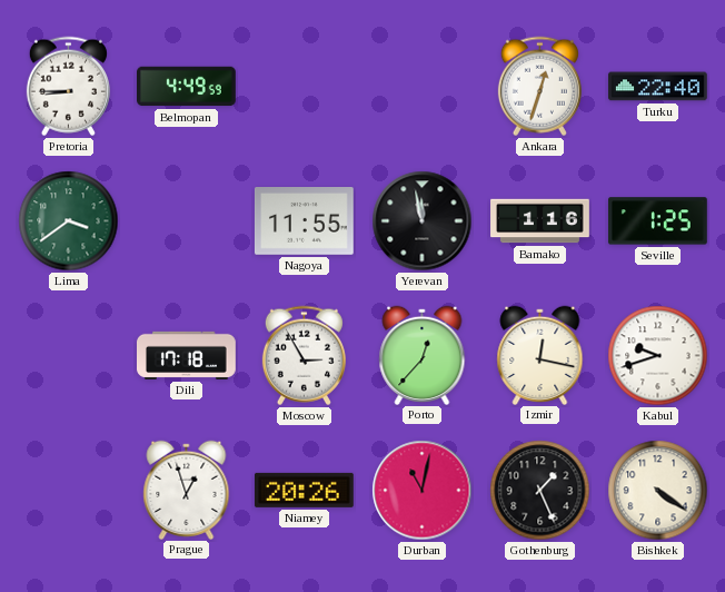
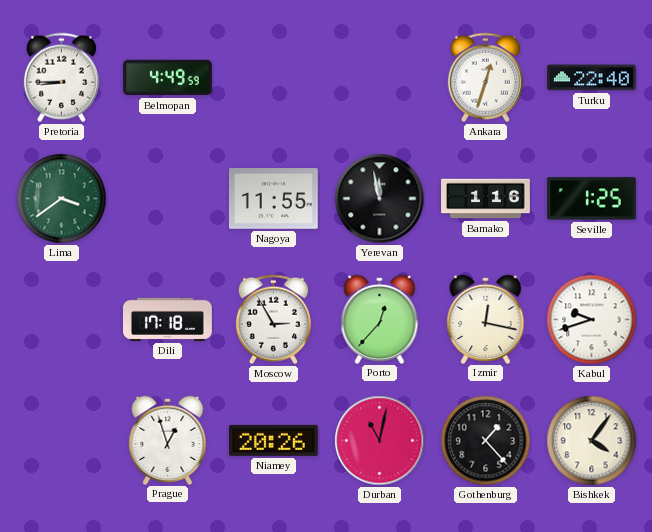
Gothenburg: 1:26 -> 1:23
Bishkek: 4:21 -> 4:06
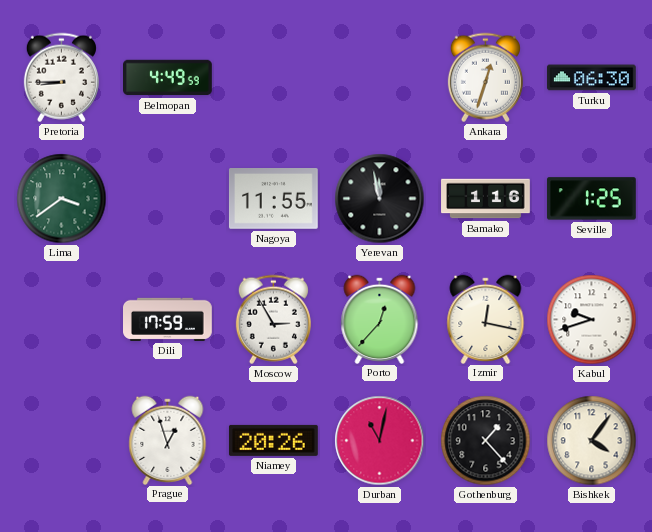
Turku: 22:40 -> 06:30
Dili: 17:18 -> 17:59
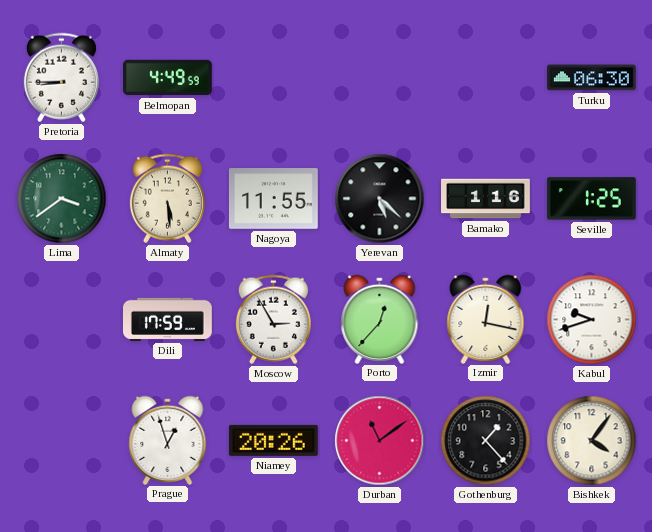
Ankara: 12:33 -> none
Almaty: none -> 5:29
Yerevan: 11:58 -> 5:22
Durban: 11:02 -> 11:09
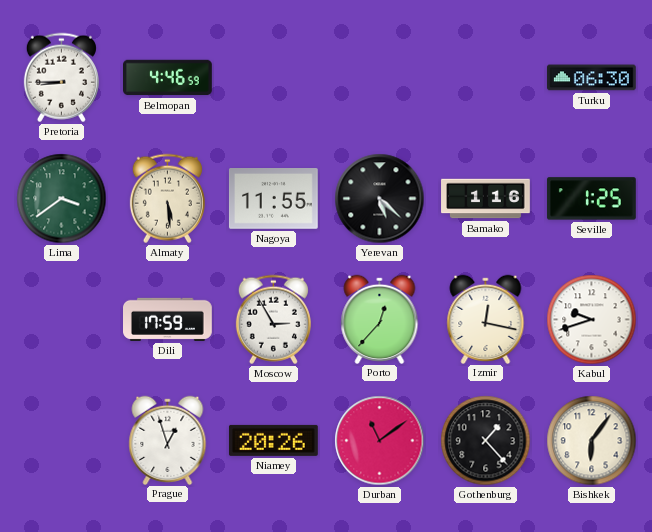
Belmopan: 4:49 -> 4:46
Bishkek: 4:06 -> 6:06
